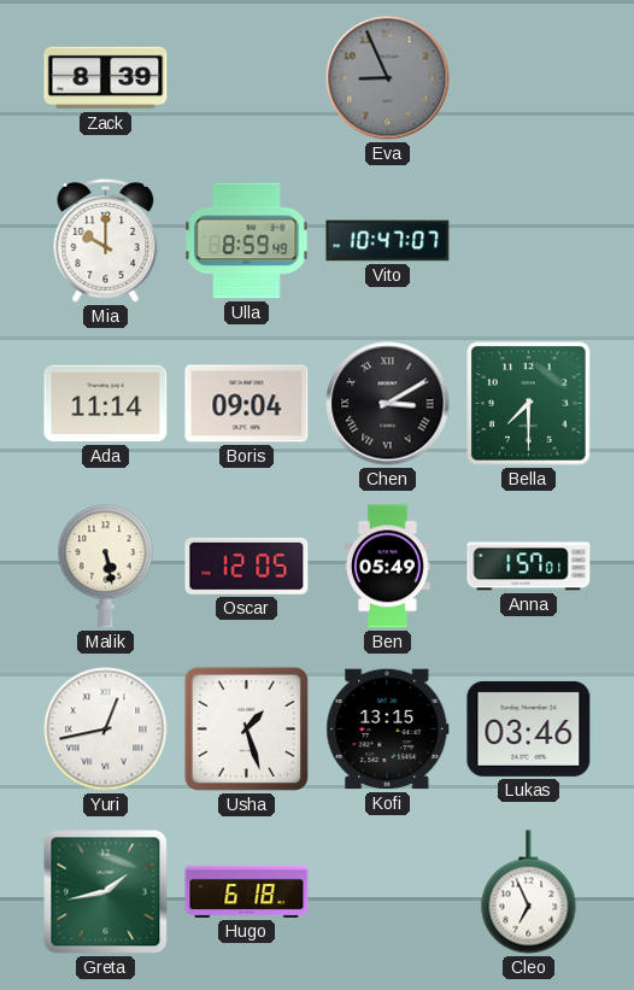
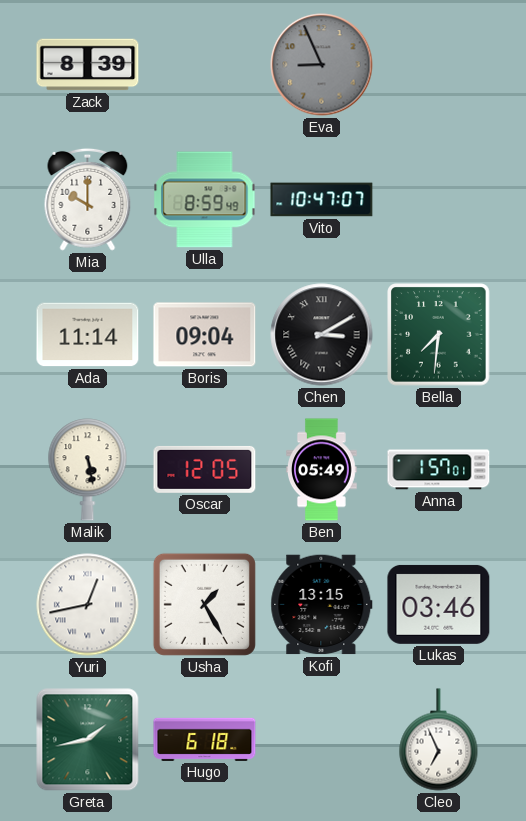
Bella: 7:30 -> 7:31
Usha: 1:27 -> 1:25
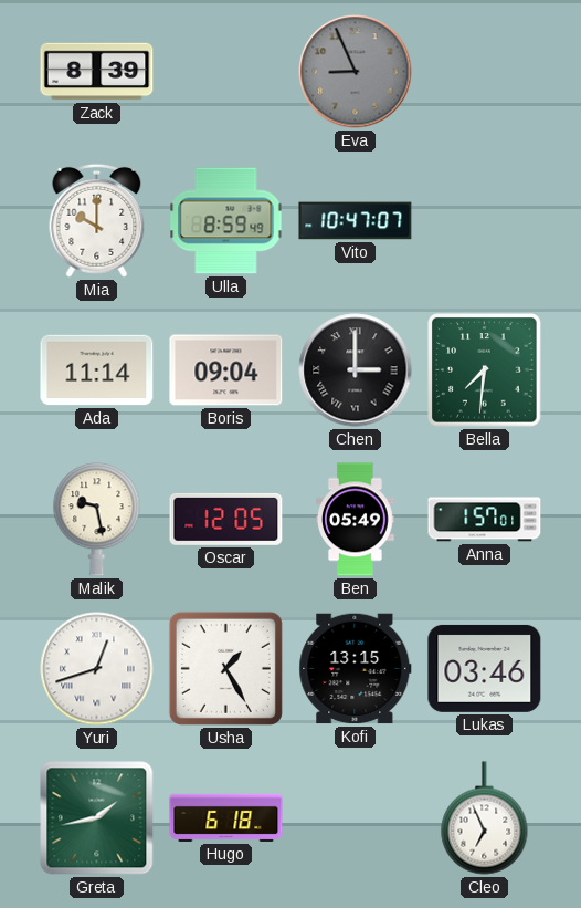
Chen: 3:10 -> 3:00
Malik: 5:28 -> 9:28
Yuri: 12:43 -> 12:42
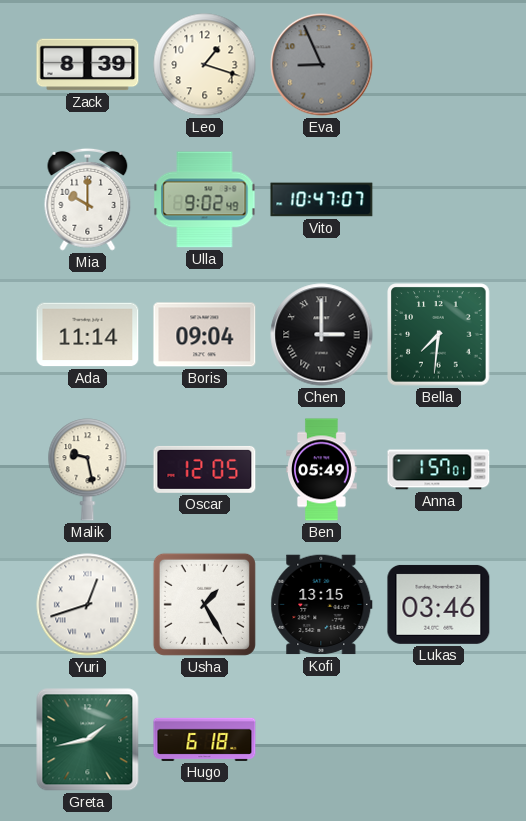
Leo: none -> 1:18
Ulla: 8:59 -> 9:02
Cleo: 6:56 -> none
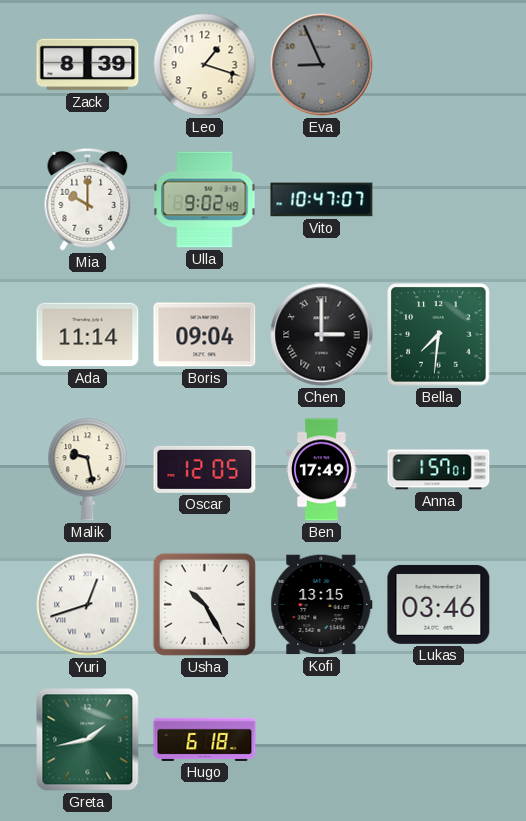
Ben: 05:49 -> 17:49
Usha: 1:25 -> 10:25
